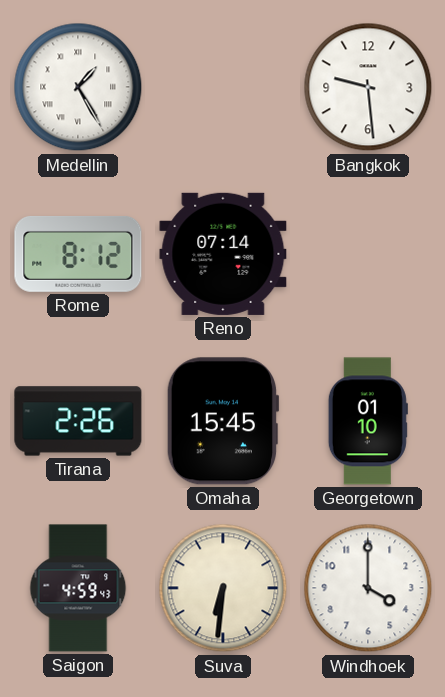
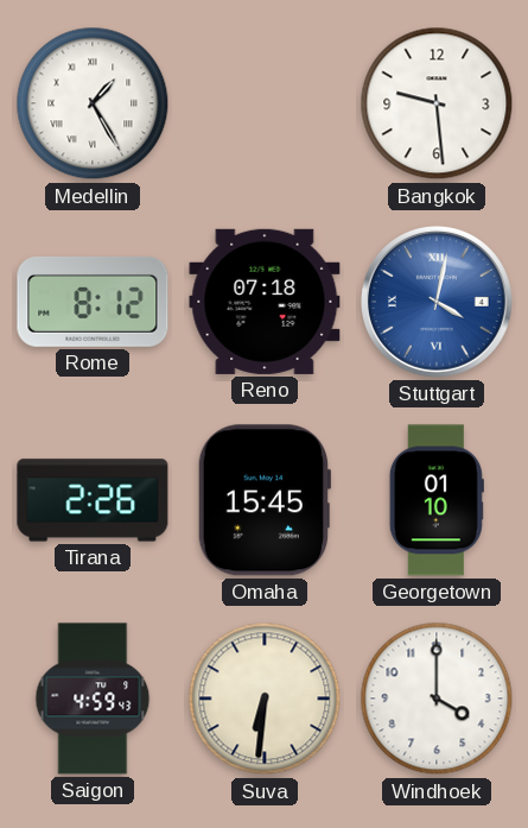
Reno: 07:14 -> 07:18
Stuttgart: none -> 4:02
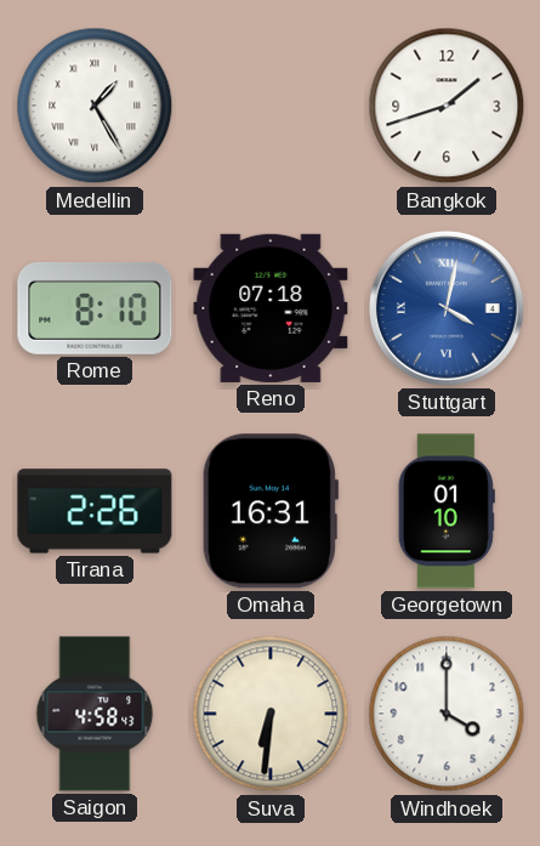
Bangkok: 9:29 -> 1:42
Rome: 8:12 -> 8:10
Omaha: 15:45 -> 16:31
Saigon: 4:59 -> 4:58
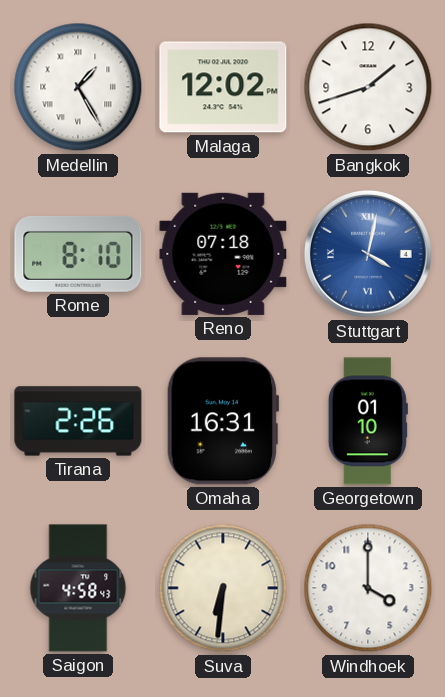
Malaga: none -> 12:02
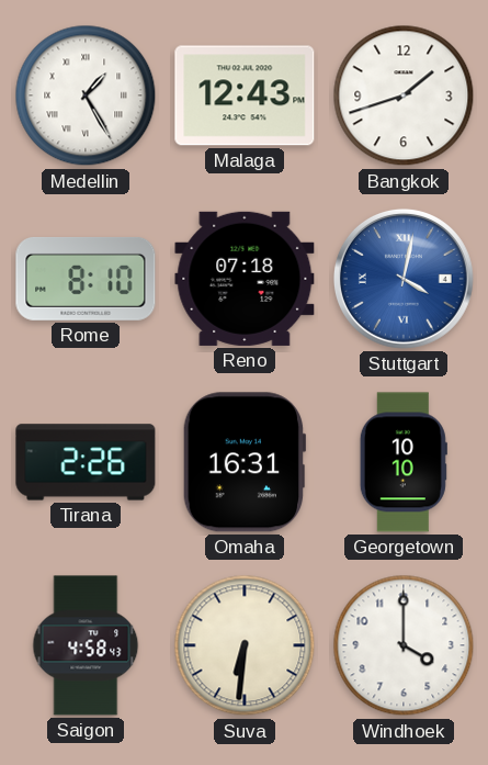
Malaga: 12:02 -> 12:43
Georgetown: 01:10 -> 10:10
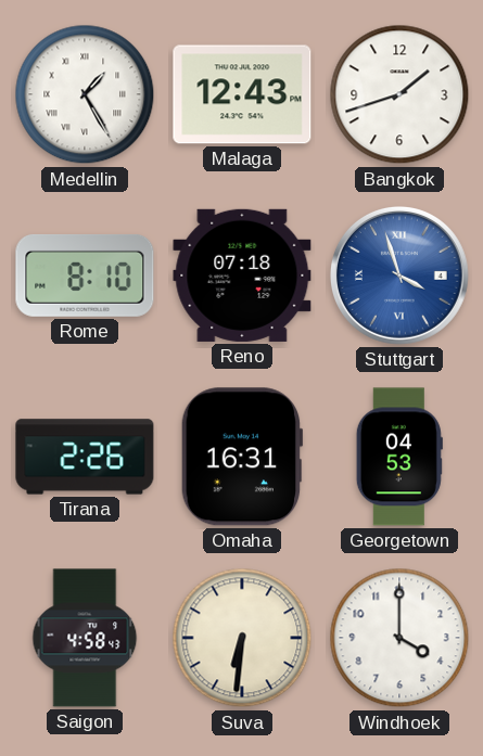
Stuttgart: 4:02 -> 3:57
Georgetown: 10:10 -> 04:53
